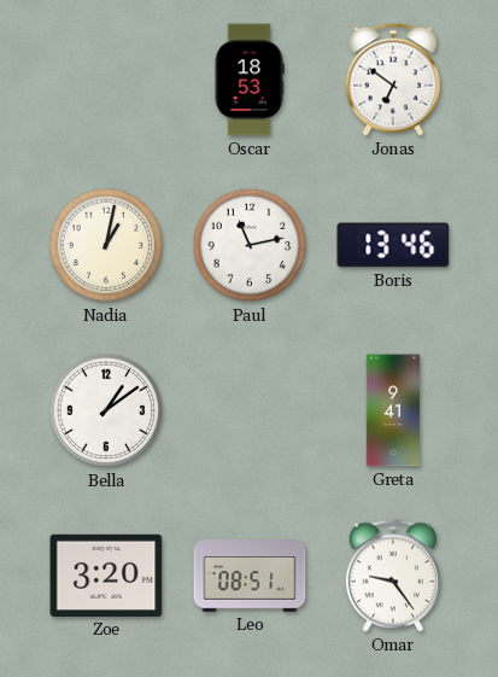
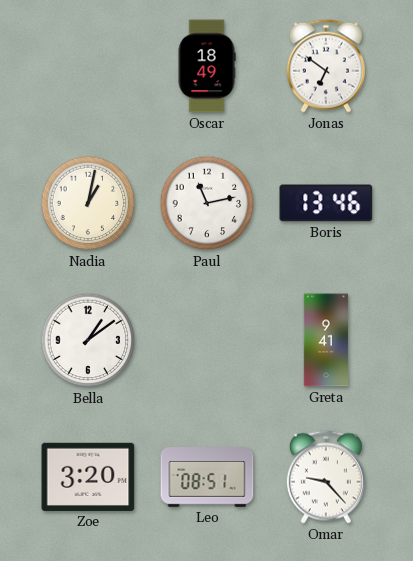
Oscar: 18:53 -> 18:49
Omar: 9:24 -> 9:23
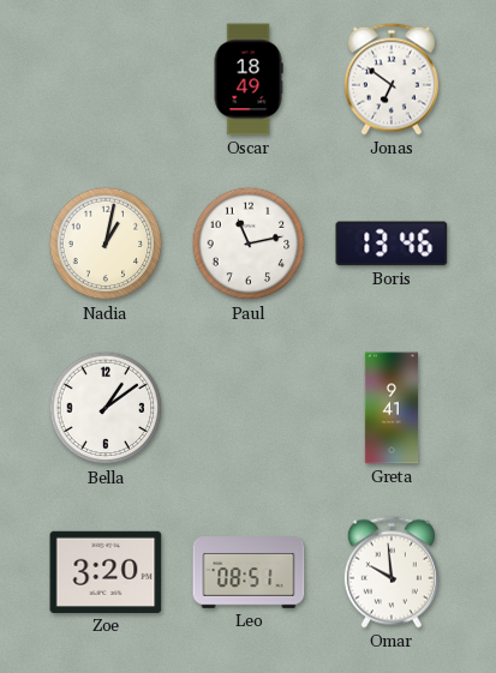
Omar: 9:23 -> 9:59
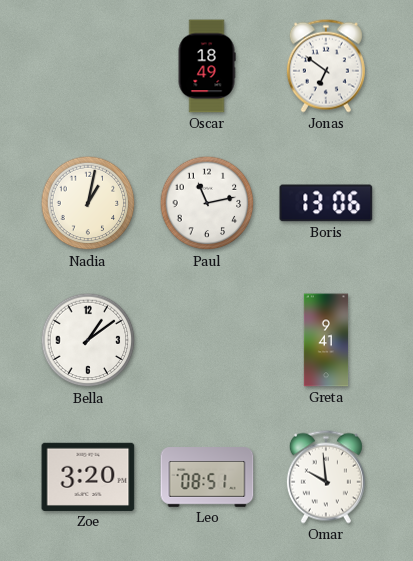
Boris: 13:46 -> 13:06
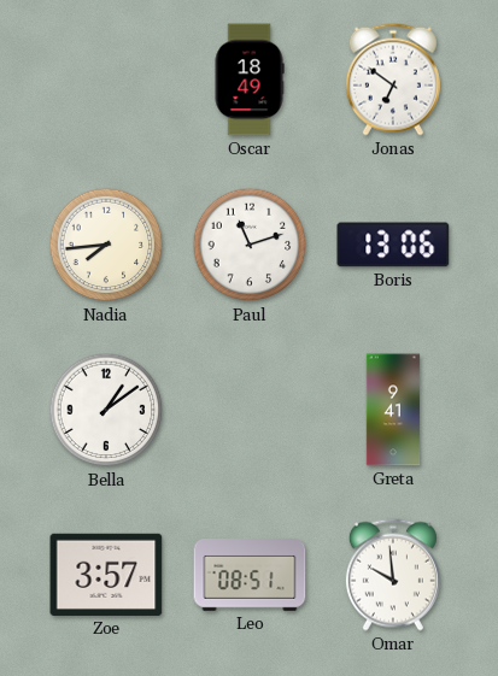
Nadia: 1:02 -> 7:44
Paul: 11:13 -> 11:12
Zoe: 3:20 -> 3:57
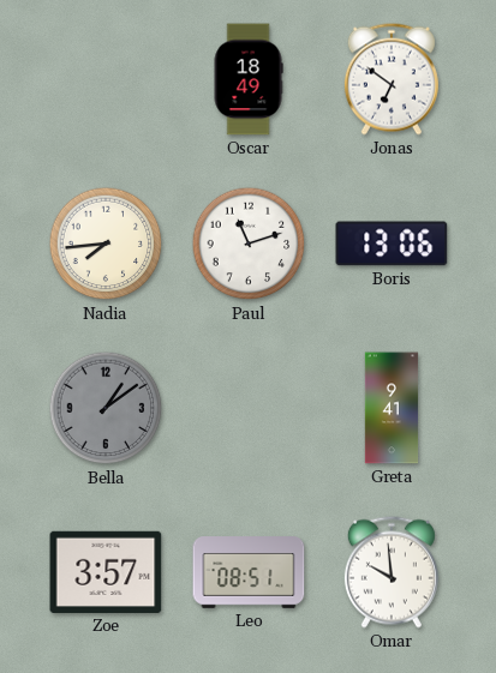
Bella dial: white -> grey
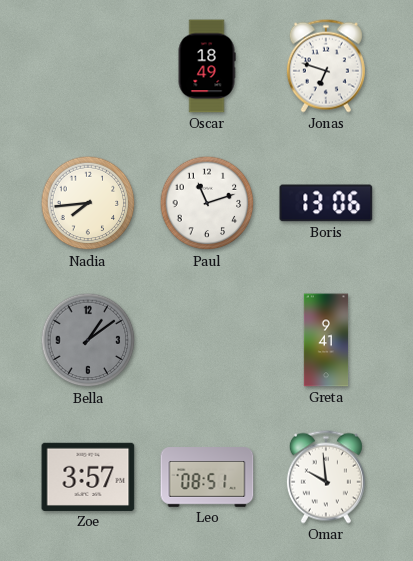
Jonas: 6:51 -> 6:48
